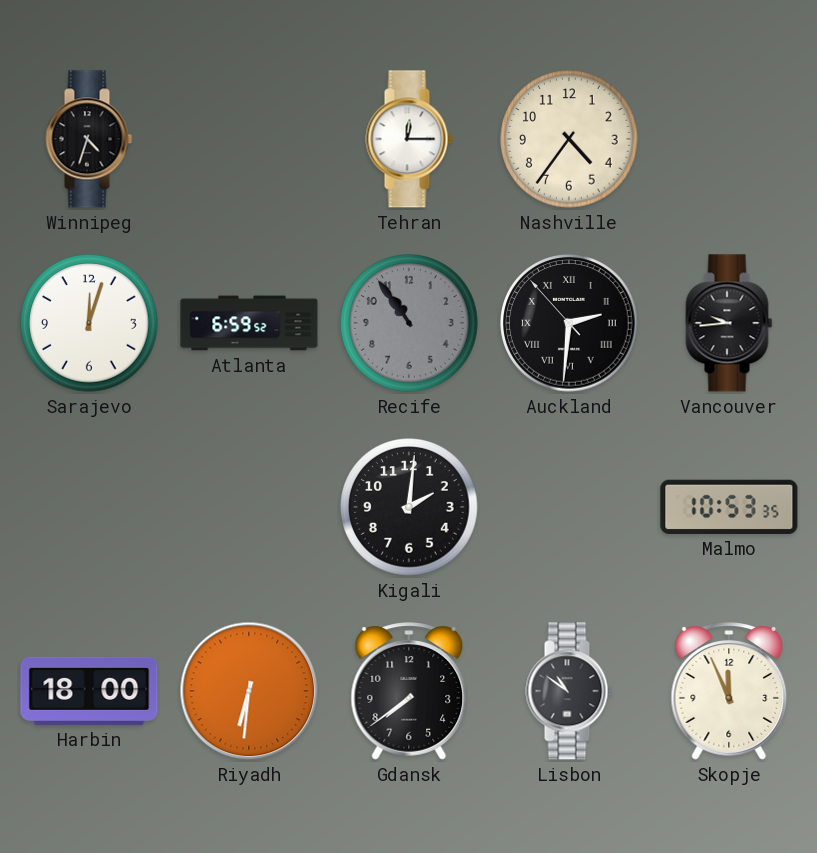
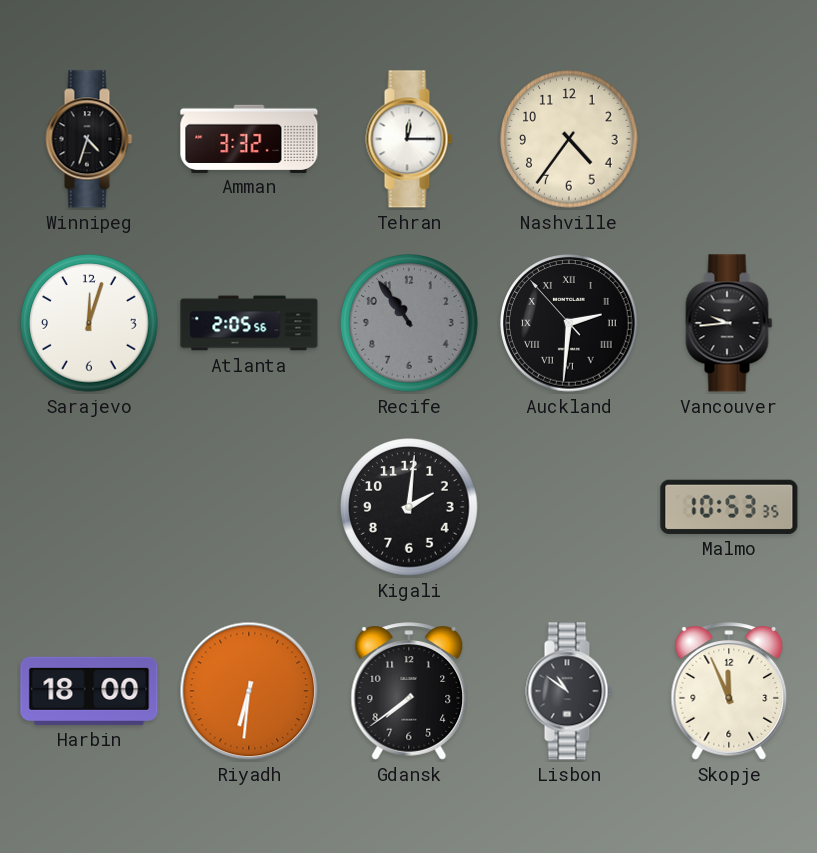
Amman: none -> 3:32
Atlanta: 6:59 -> 2:05
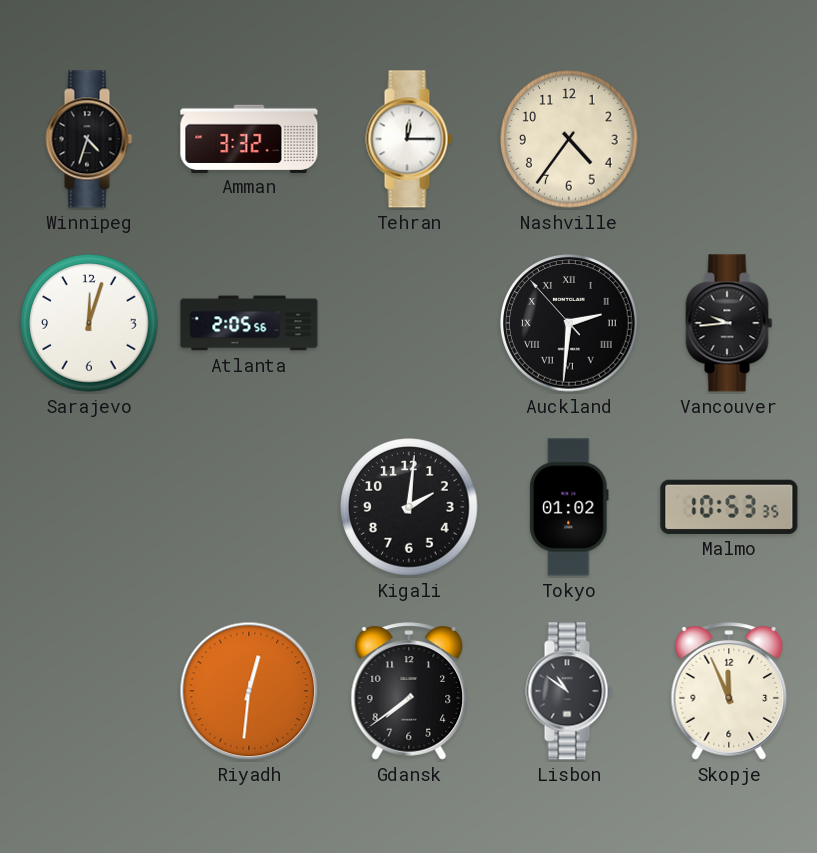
Recife: 10:54 -> none
Tokyo: none -> 01:02
Harbin: 18:00 -> none
Riyadh: 6:31 -> 12:31
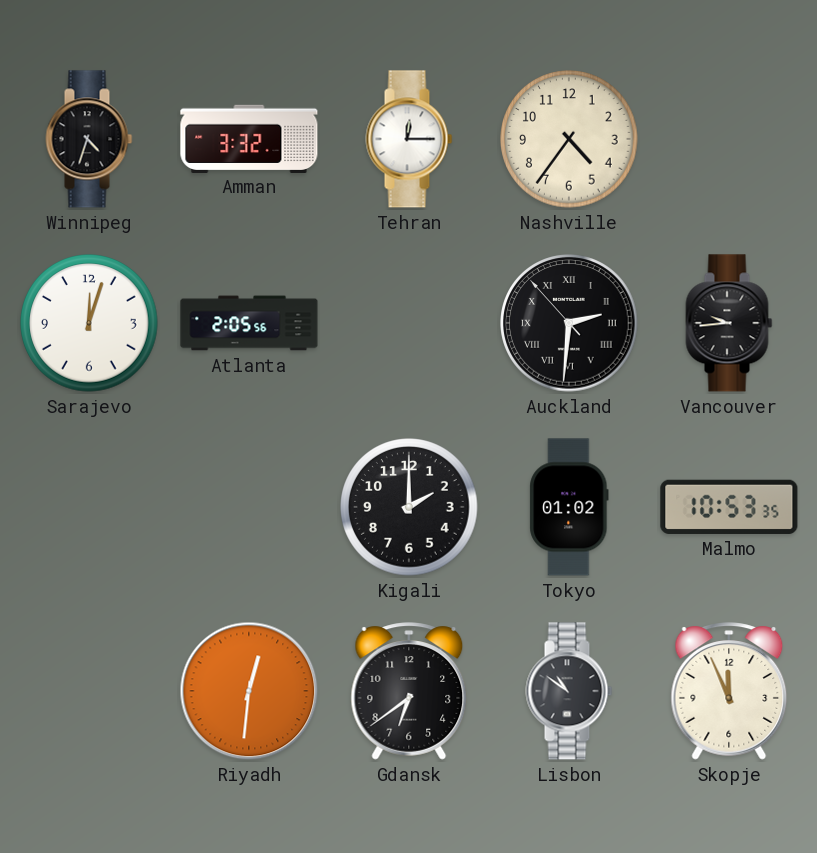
Kigali: 2:01 -> 2:00
Gdansk: 7:39 -> 6:39
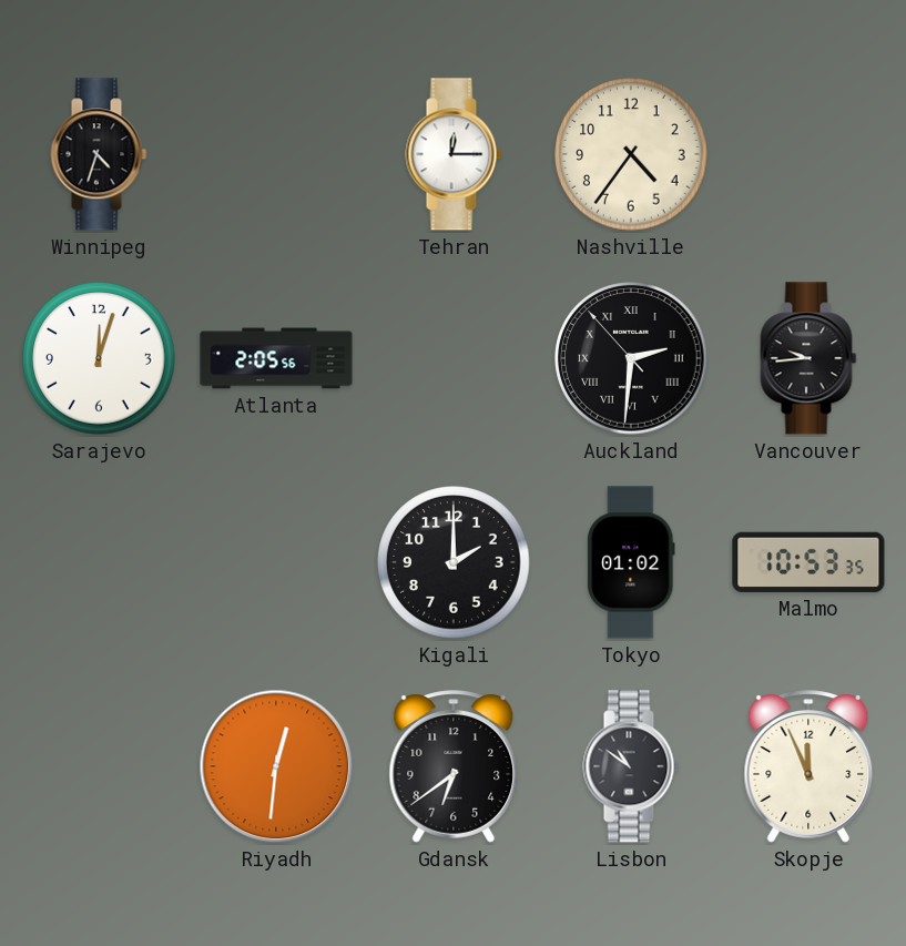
Amman: 3:32 -> none
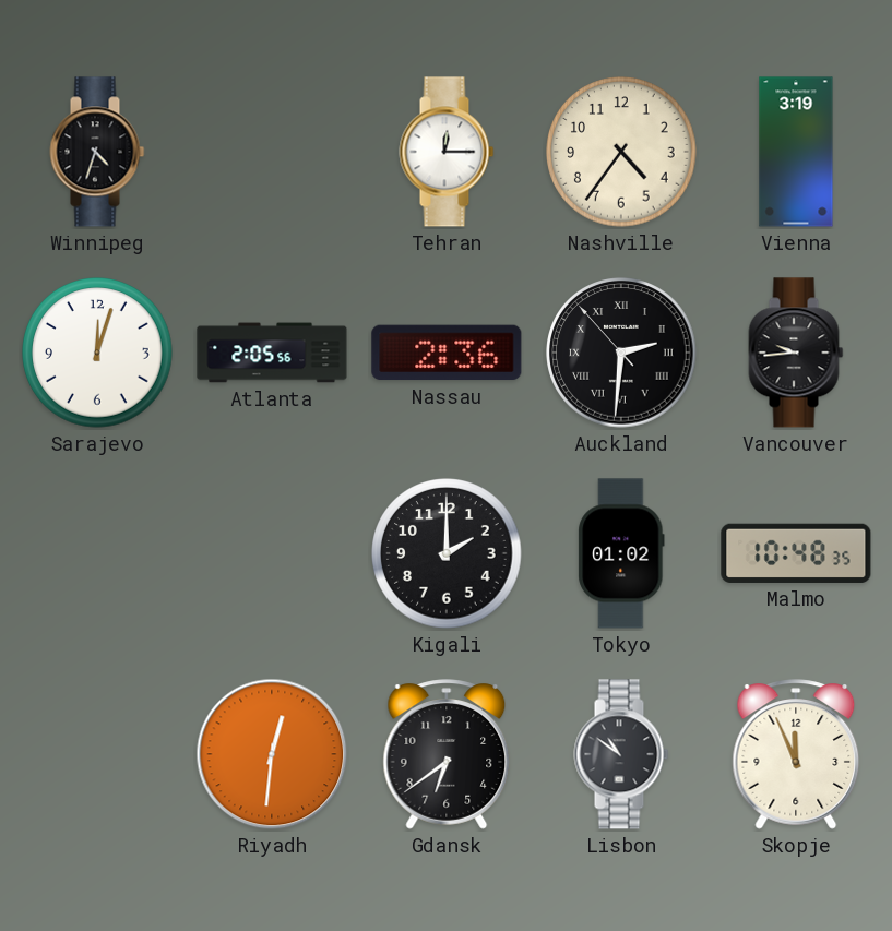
Vienna: none -> 3:19
Nassau: none -> 2:36
Malmo: 10:53 -> 10:48
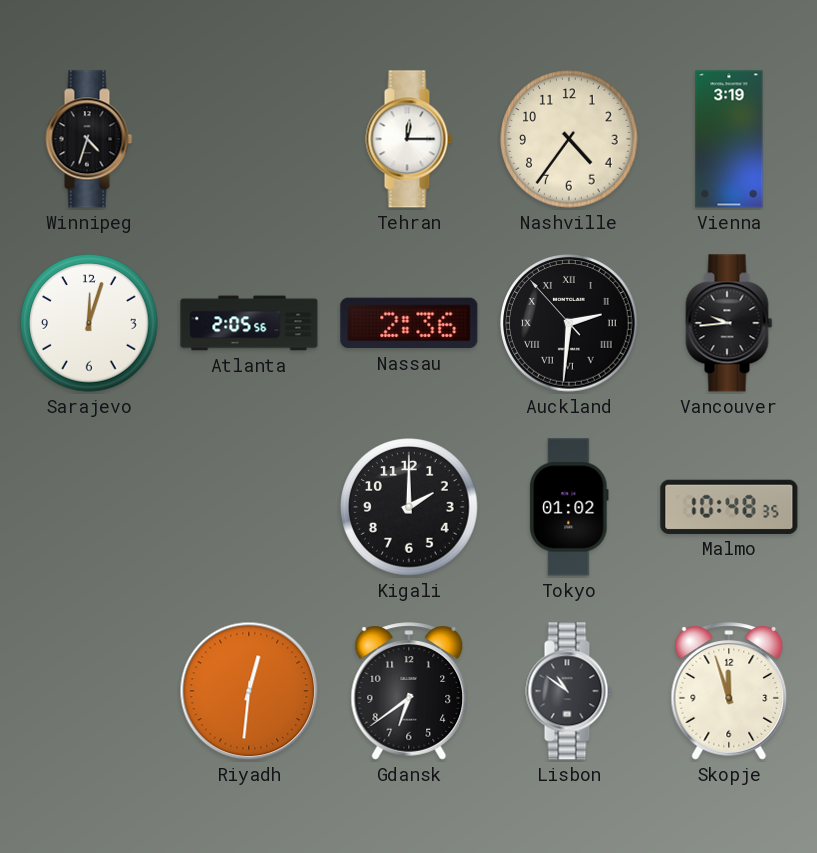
Skopje: 11:56 -> 11:57
